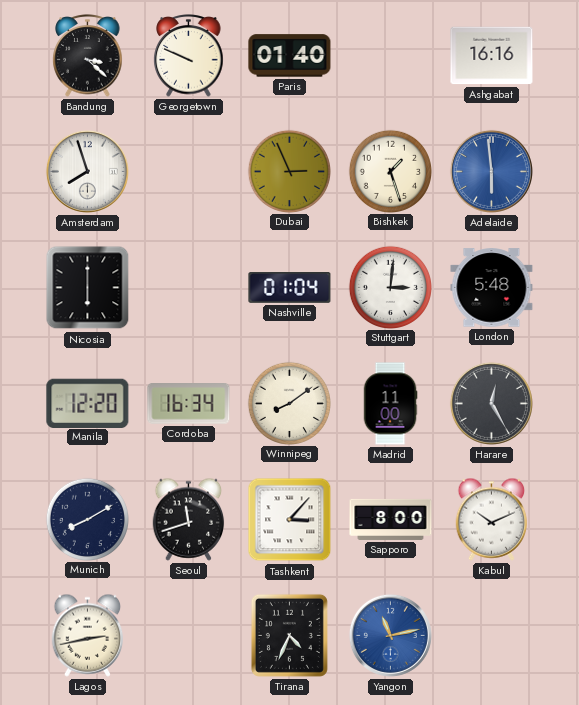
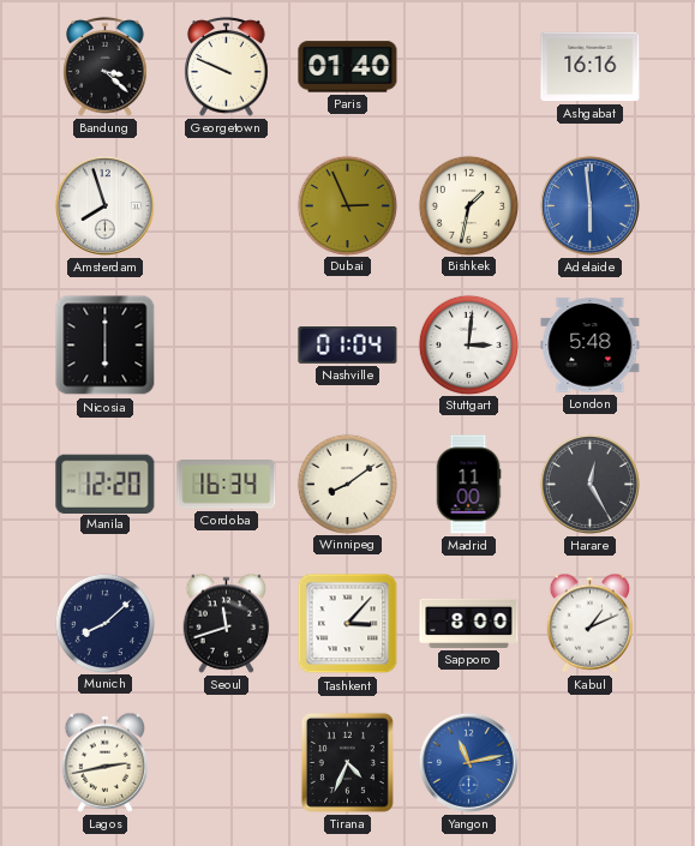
Bishkek: 1:27 -> 1:32
Munich: 8:10 -> 8:08
Kabul: 10:11 -> 1:11
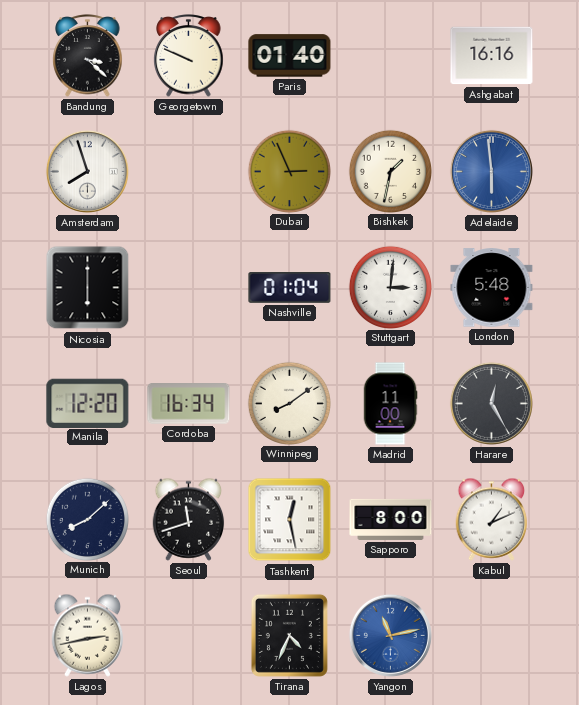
Tashkent: 3:07 -> 12:28
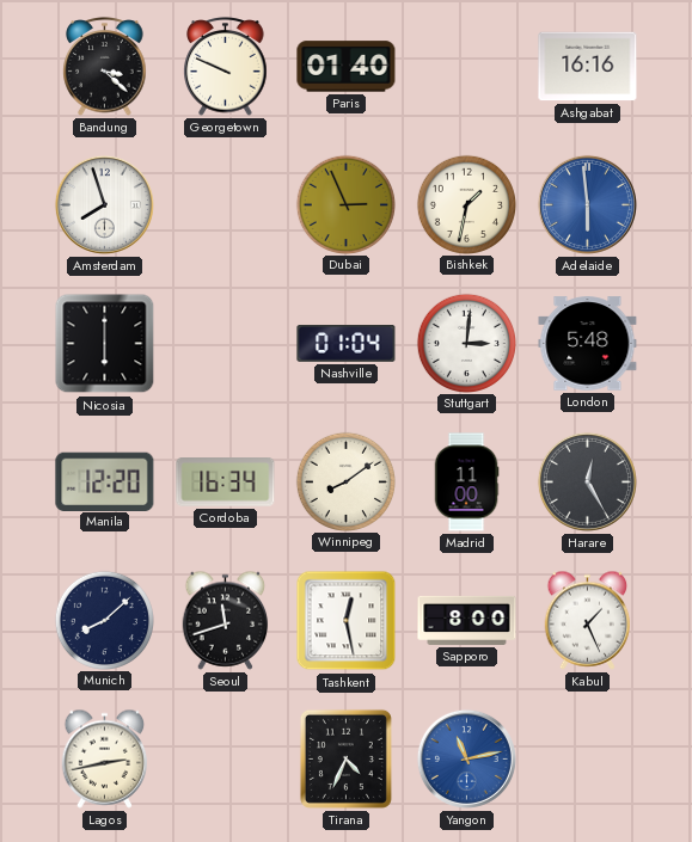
Kabul: 1:11 -> 1:26
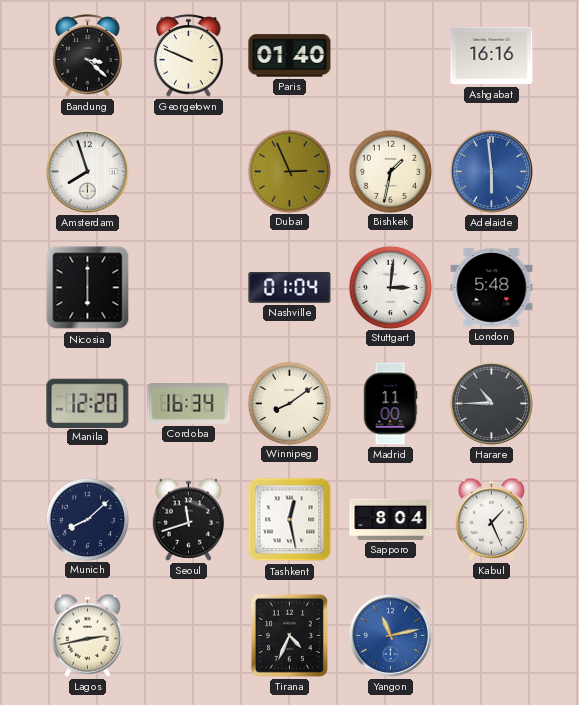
Harare: 12:25 -> 10:45
Sapporo: 8:00 -> 8:04
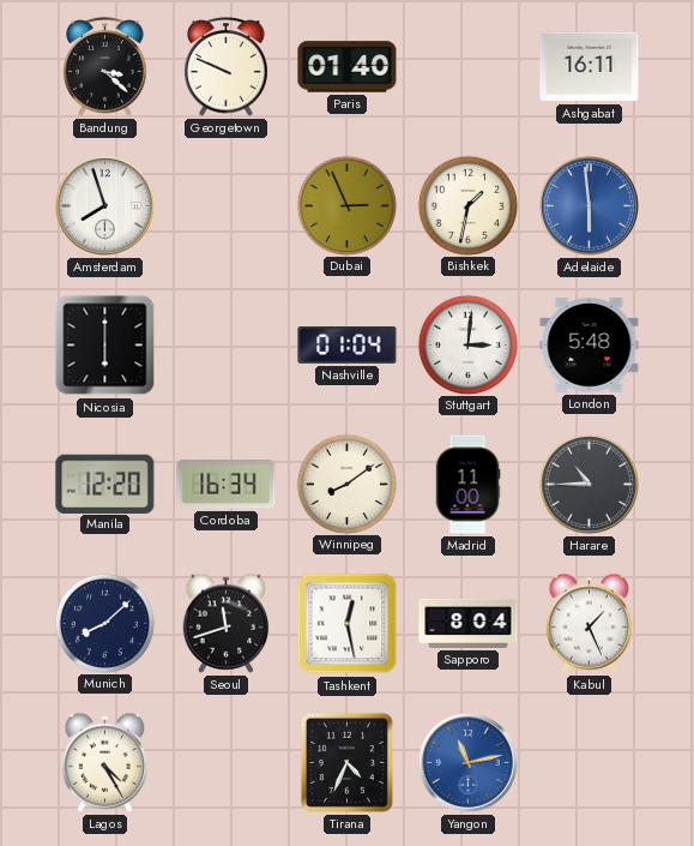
Ashgabat: 16:16 -> 16:11
Lagos: 2:43 -> 4:25
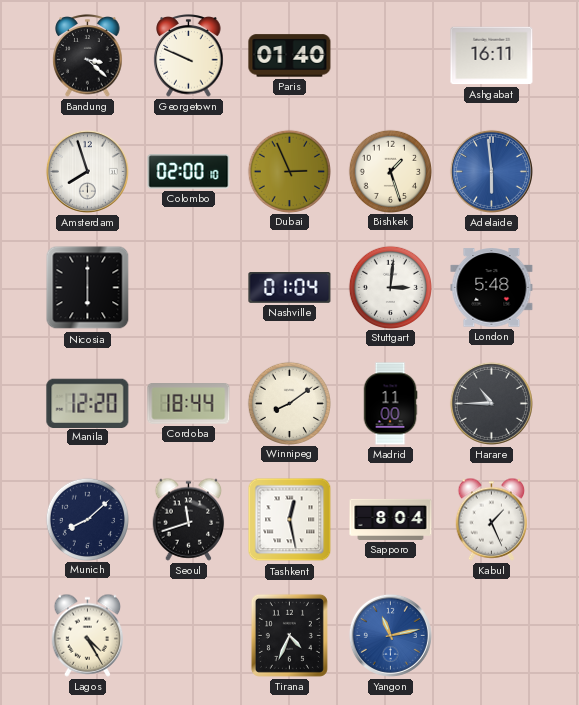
Colombo: none -> 02:00
Bishkek: 1:32 -> 1:27
Cordoba: 16:34 -> 18:44
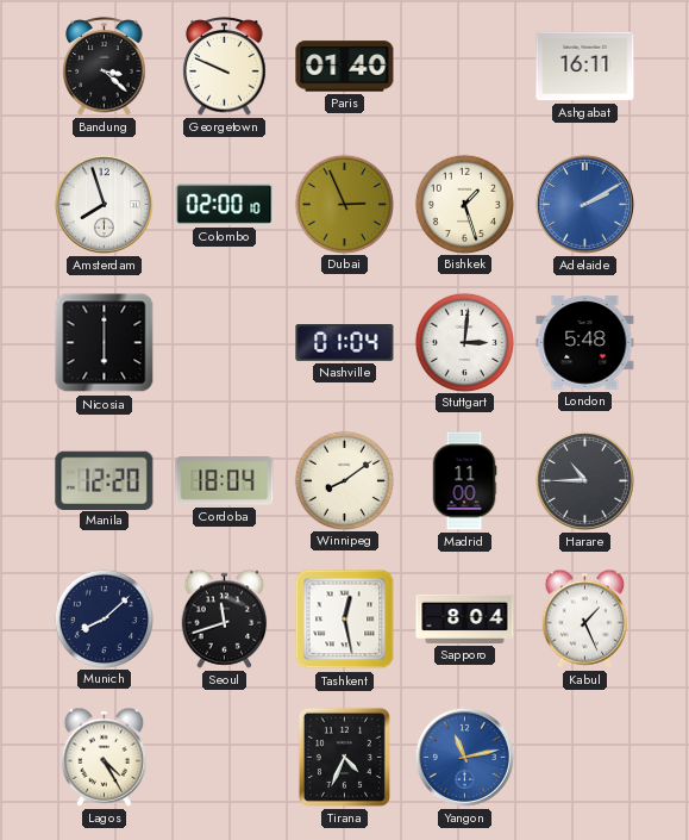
Adelaide: 5:59 -> 2:10
Cordoba: 18:44 -> 18:04
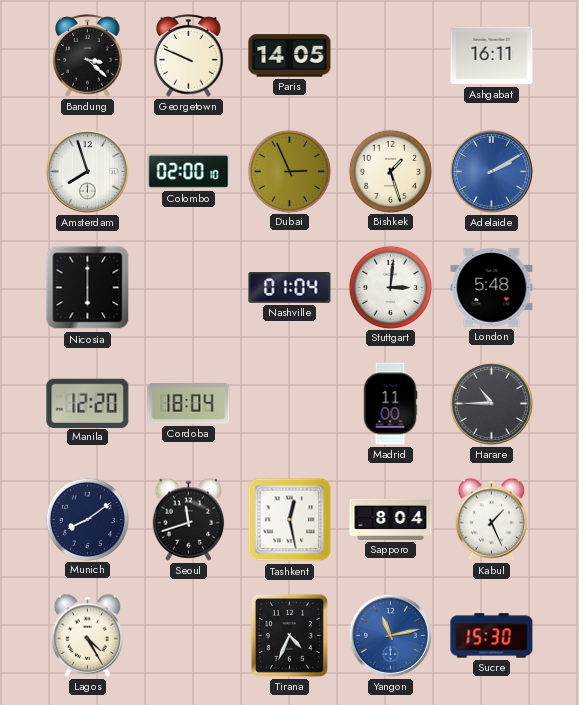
Paris: 01:40 -> 14:05
Winnipeg: 8:09 -> none
Munich: 8:08 -> 8:09
Sucre: none -> 15:30
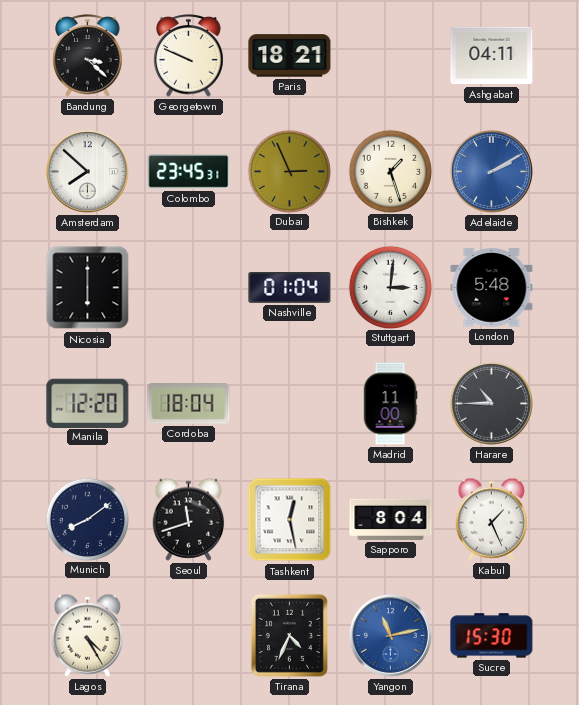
Paris: 14:05 -> 18:21
Ashgabat: 16:11 -> 04:11
Amsterdam: 7:57 -> 7:52
Colombo: 02:00 -> 23:45
